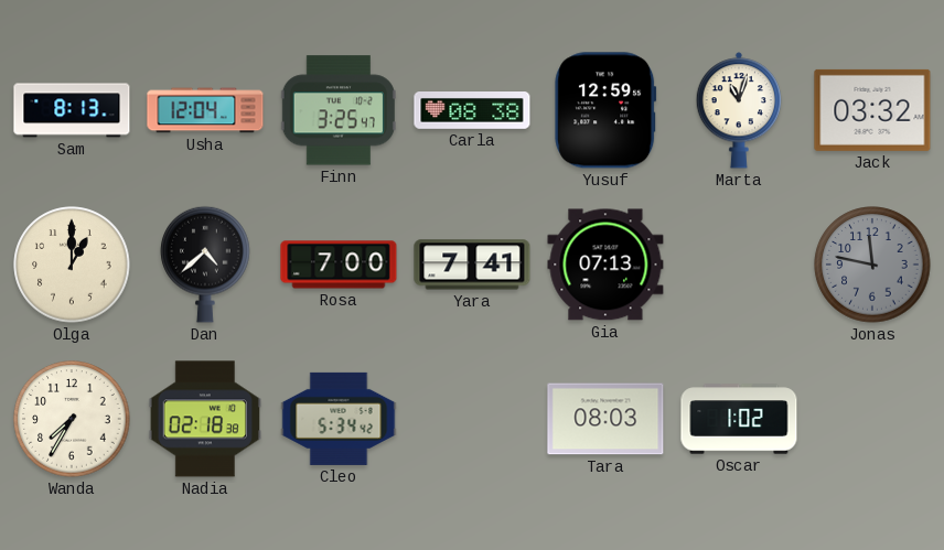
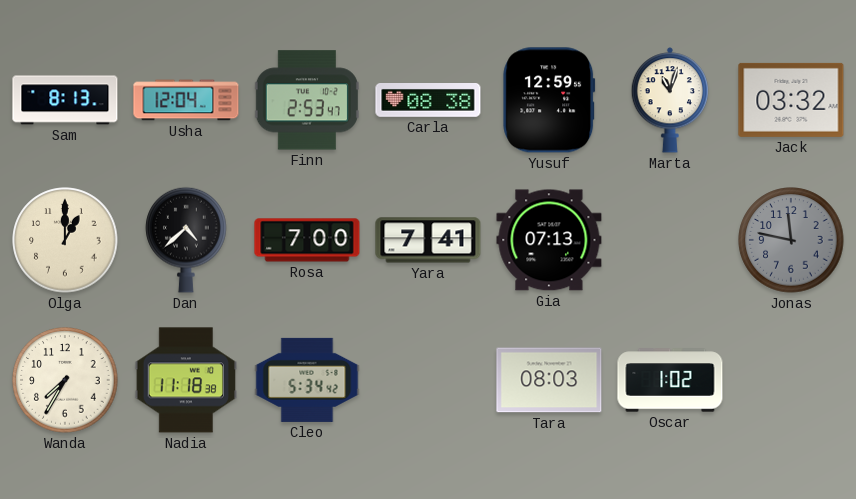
Finn: 3:25 -> 2:53
Nadia: 02:18 -> 11:18
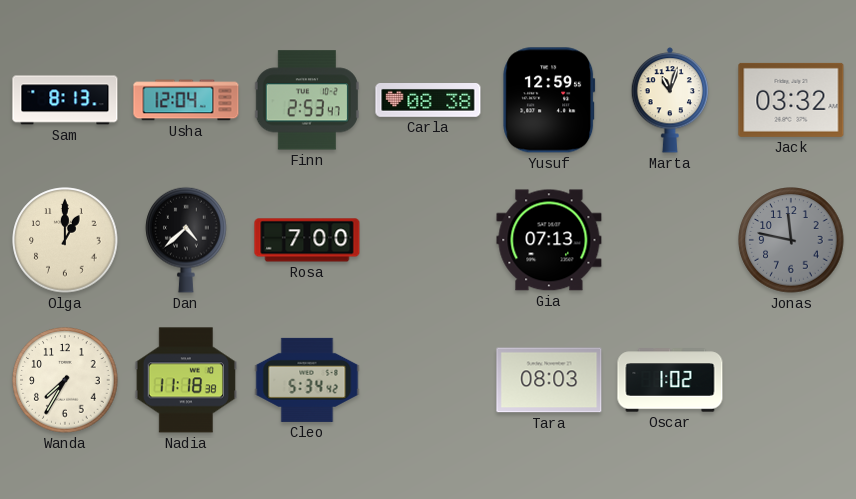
Yara: 7:41 -> none
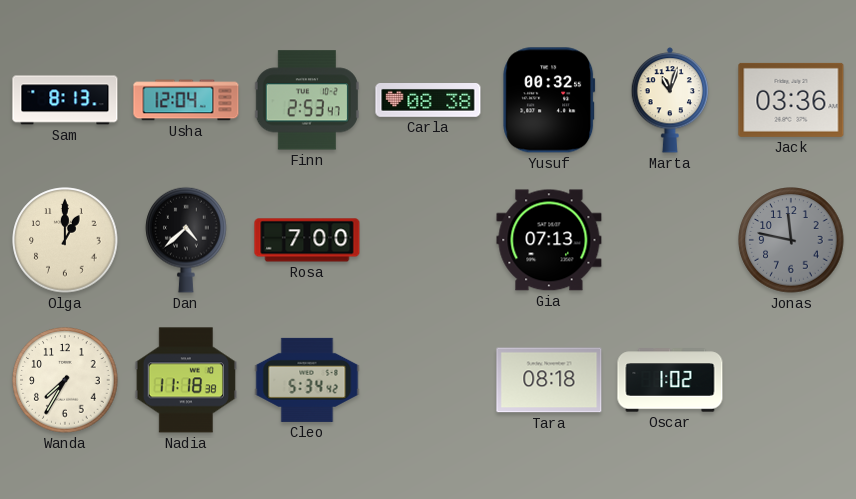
Yusuf: 12:59 -> 00:32
Jack: 03:32 -> 03:36
Tara: 08:03 -> 08:18
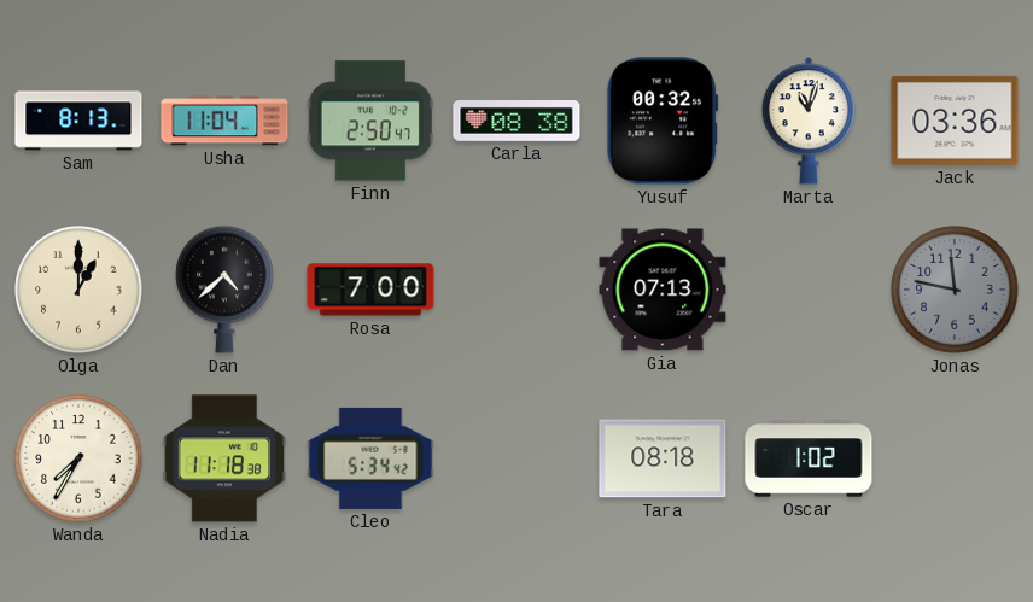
Usha: 12:04 -> 11:04
Finn: 2:53 -> 2:50
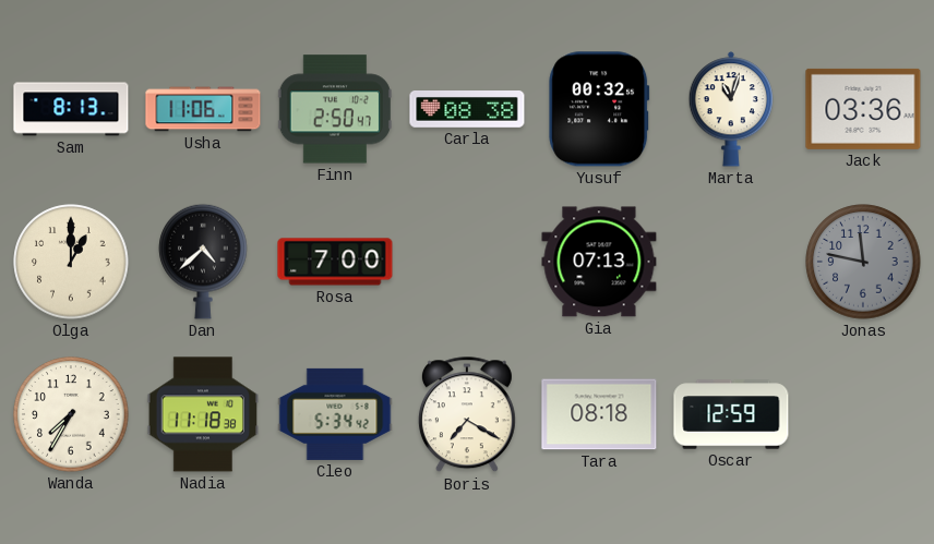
Usha: 11:04 -> 11:06
Boris: none -> 7:20
Oscar: 1:02 -> 12:59
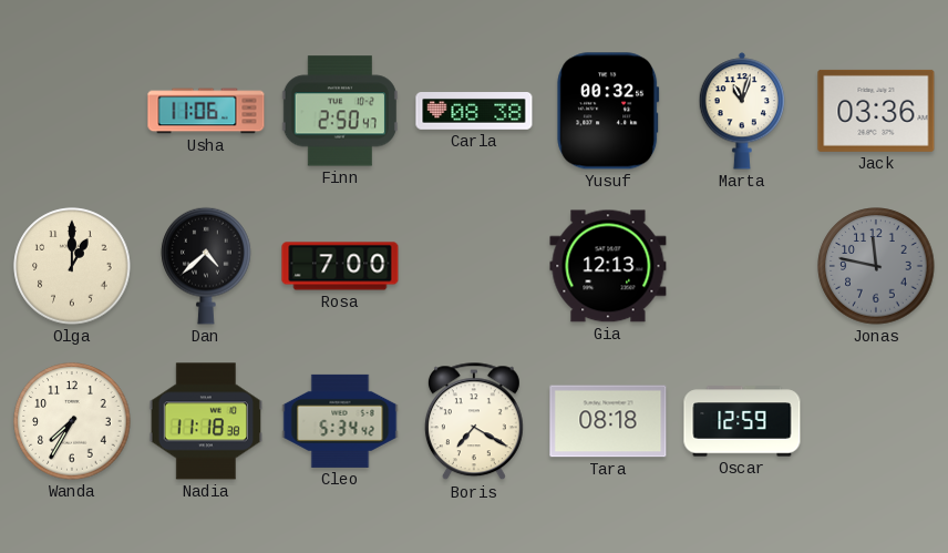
Sam: 8:13 -> none
Gia: 07:13 -> 12:13
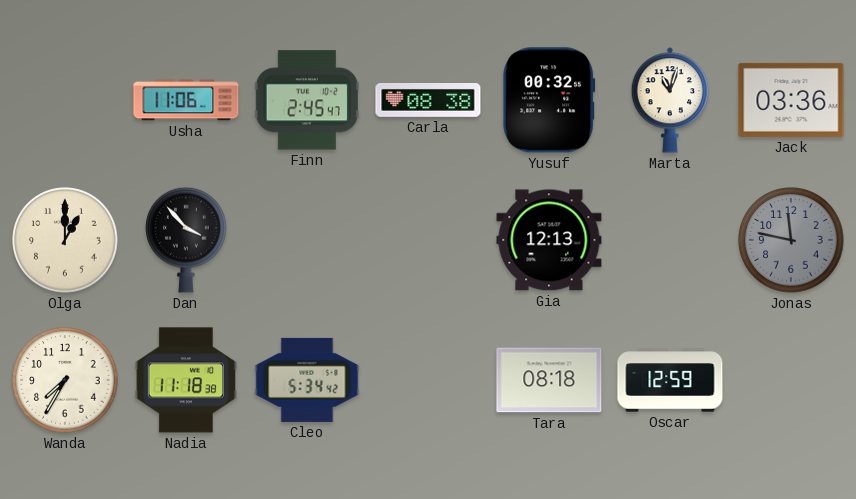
Finn: 2:50 -> 2:45
Dan: 4:38 -> 3:53
Rosa: 7:00 -> none
Boris: 7:20 -> none
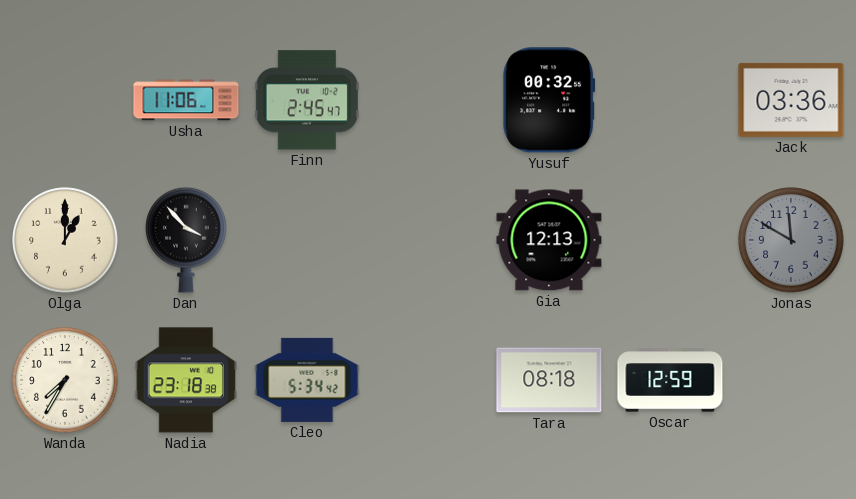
Carla: 08:38 -> none
Marta: 11:03 -> none
Jonas: 11:47 -> 11:50
Nadia: 11:18 -> 23:18
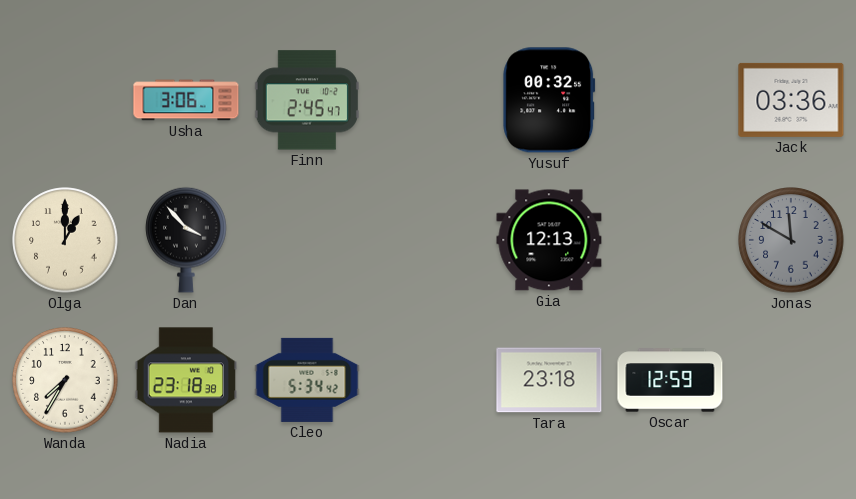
Usha: 11:06 -> 3:06
Tara: 08:18 -> 23:18
